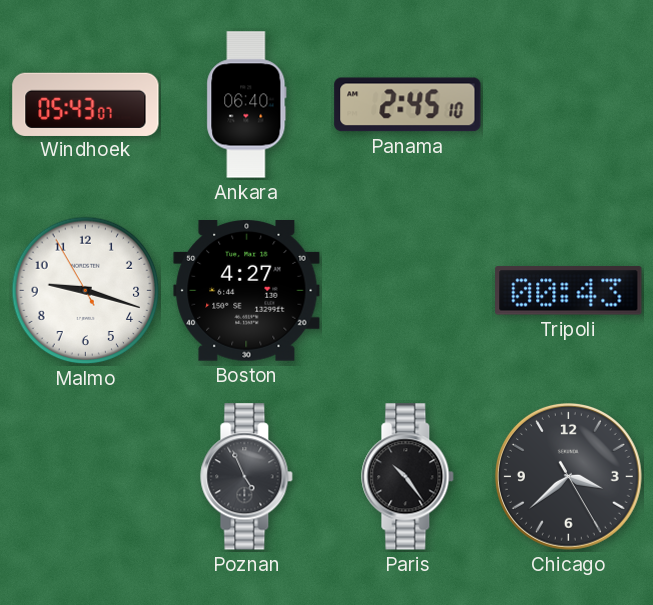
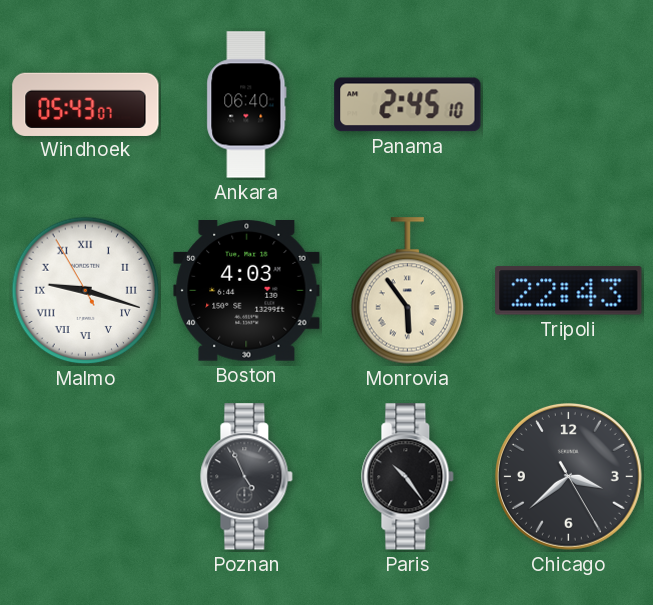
Malmo numerals: Arabic -> Roman
Boston: 4:27 -> 4:03
Monrovia: none -> 5:54
Tripoli: 00:43 -> 22:43
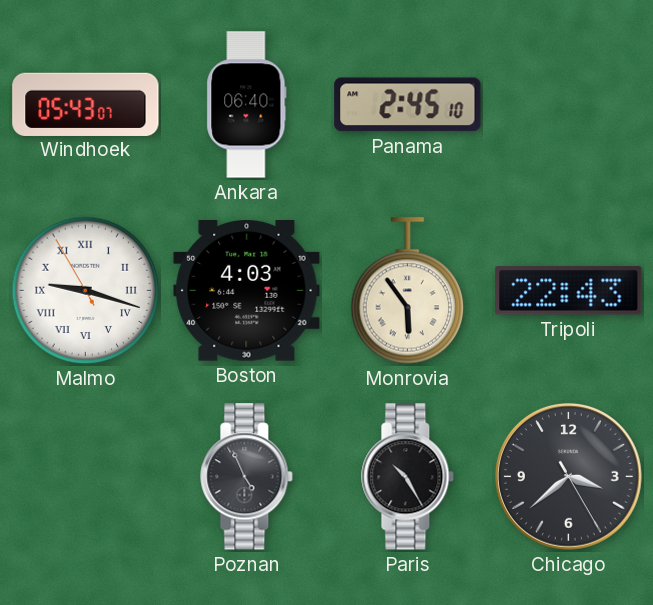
Paris: 10:24 -> 10:25
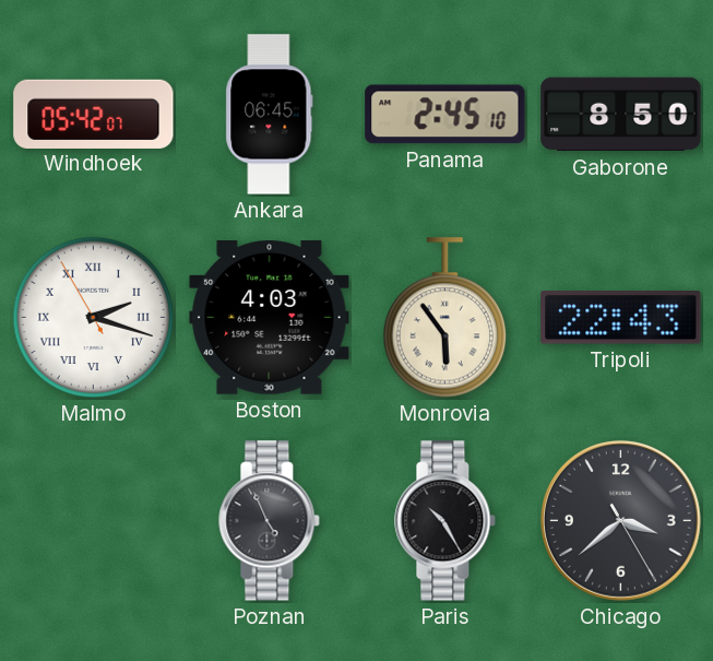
Windhoek: 05:43 -> 05:42
Ankara: 06:40 -> 06:45
Gaborone: none -> 8:50
Malmo: 9:17 -> 2:17
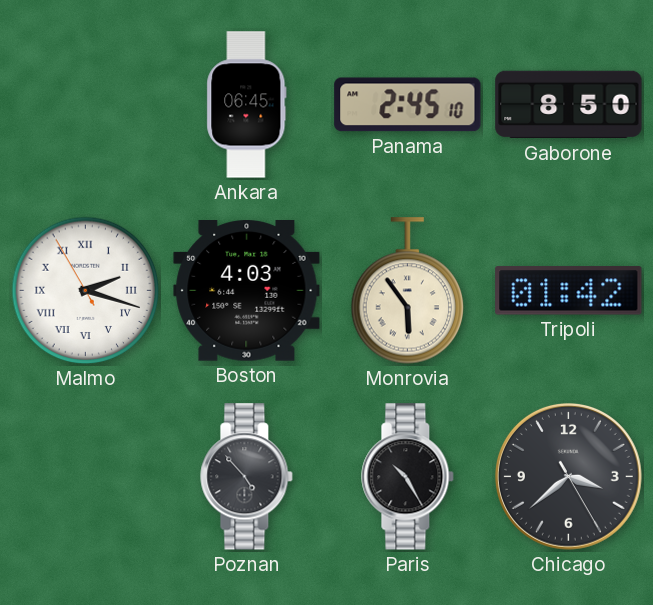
Windhoek: 05:42 -> none
Tripoli: 22:43 -> 01:42
Poznan: 4:56 -> 4:53
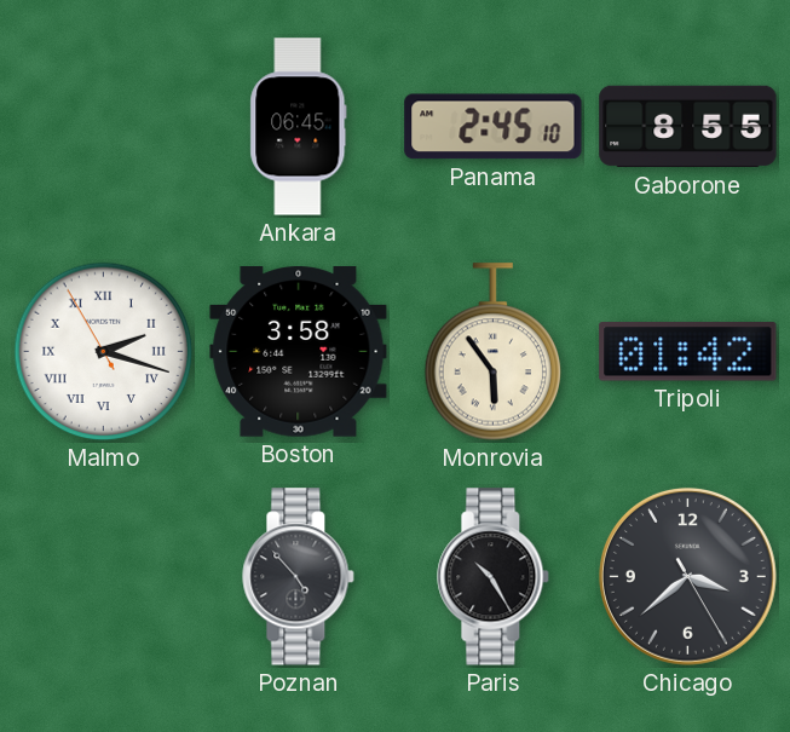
Gaborone: 8:50 -> 8:55
Boston: 4:03 -> 3:58
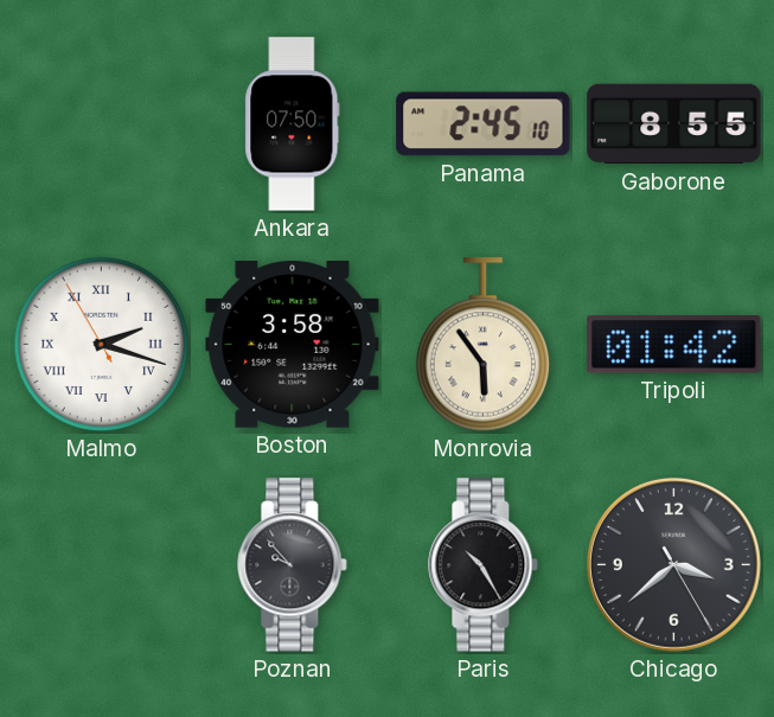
Ankara: 06:45 -> 07:50
Poznan: 4:53 -> 9:53
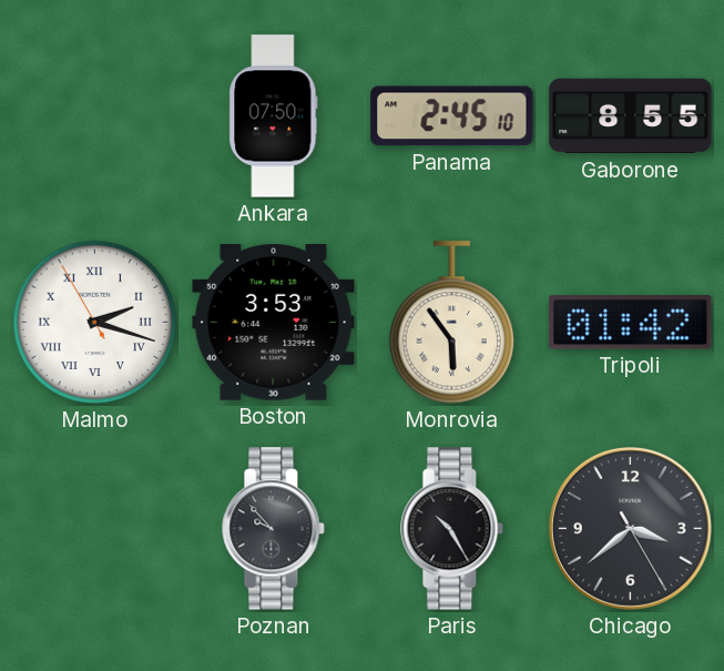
Boston: 3:58 -> 3:53
